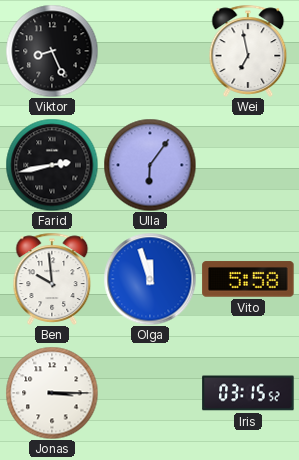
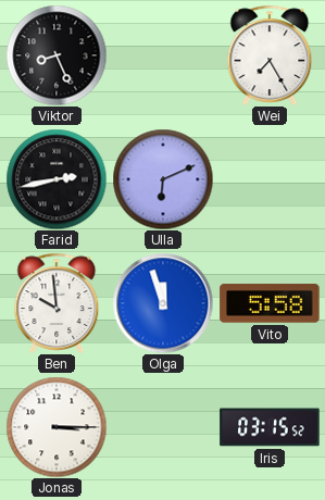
Wei: 6:58 -> 7:25
Ulla: 6:06 -> 6:11
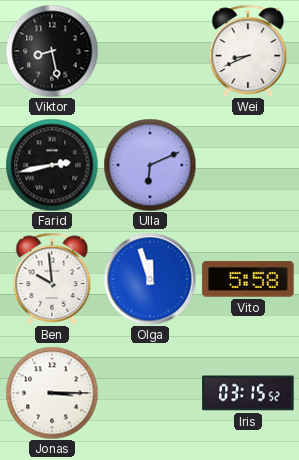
Viktor: 8:26 -> 8:28
Wei: 7:25 -> 8:41
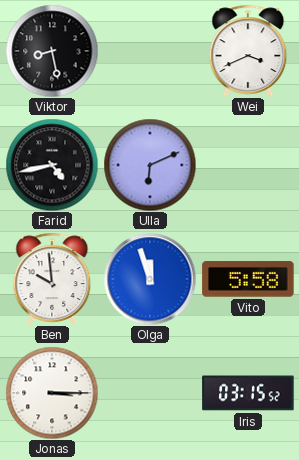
Wei: 8:41 -> 3:41
Farid: 2:43 -> 4:43
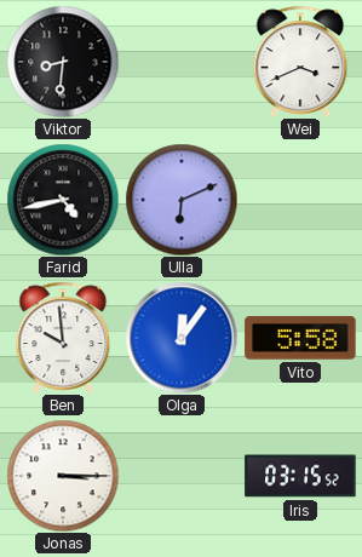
Viktor: 8:28 -> 8:31
Olga: 11:57 -> 12:06
